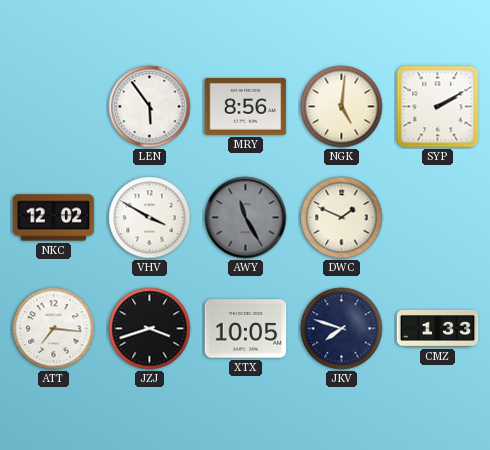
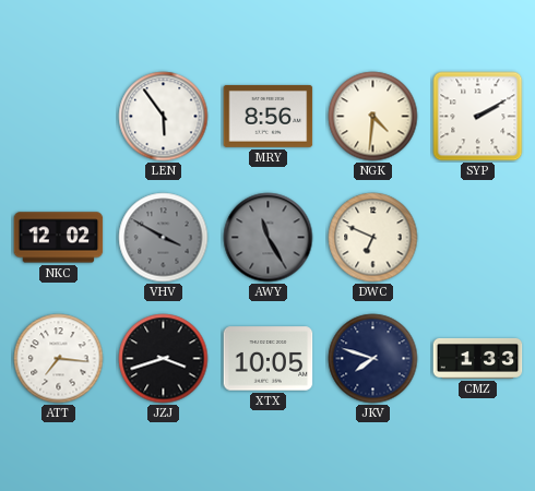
NGK: 5:01 -> 4:31
VHV dial: white -> grey
DWC: 1:49 -> 6:49
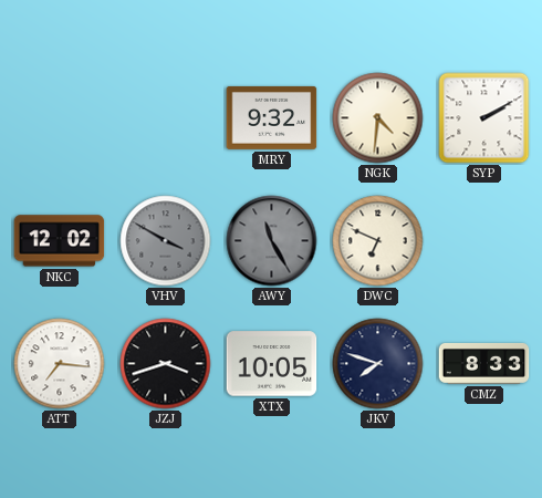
LEN: 5:54 -> none
MRY: 8:56 -> 9:32
CMZ: 1:33 -> 8:33
